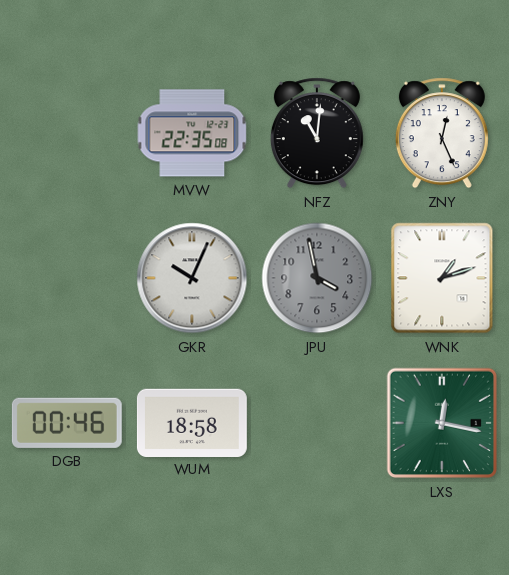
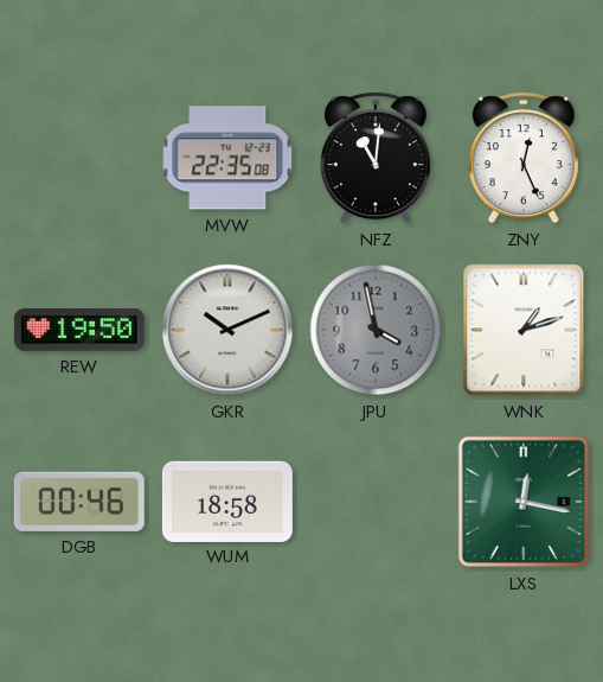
REW: none -> 19:50
GKR: 10:04 -> 10:11
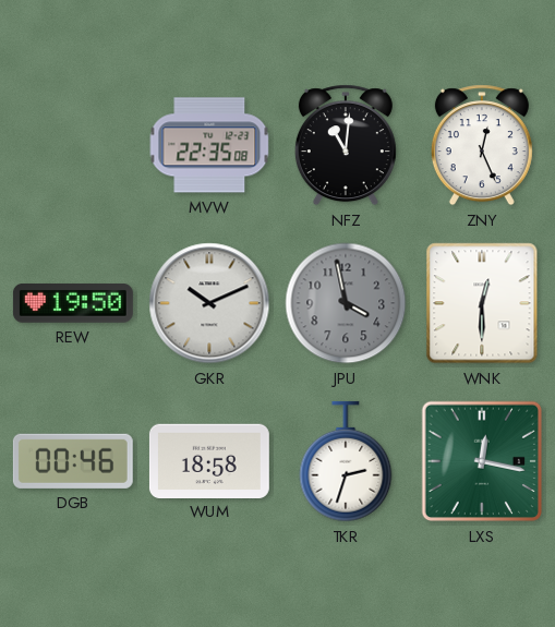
WNK: 1:12 -> 12:30
TKR: none -> 2:33
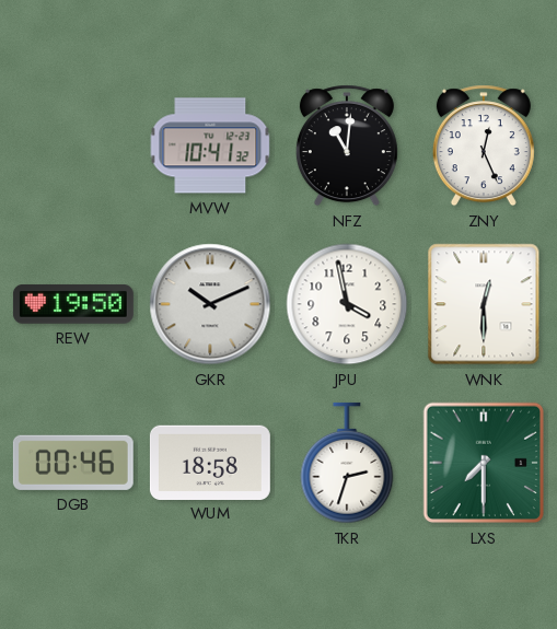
MVW: 22:35 -> 10:41
JPU dial: grey -> white
LXS: 12:17 -> 7:30
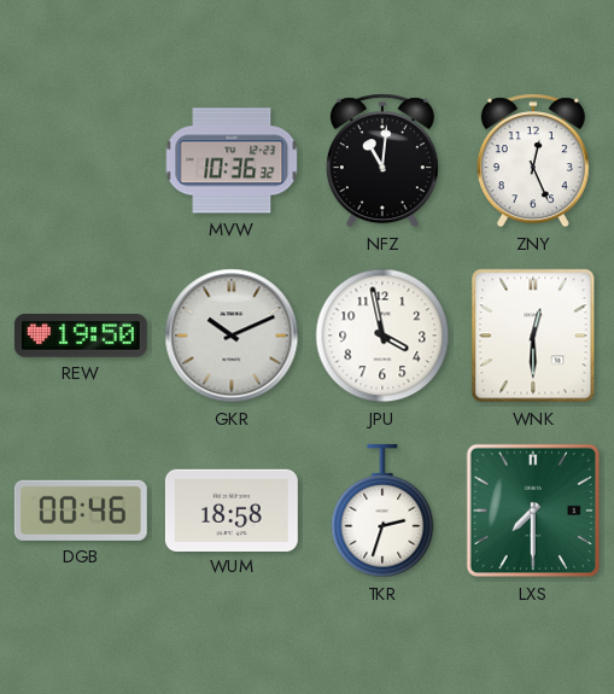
MVW: 10:41 -> 10:36
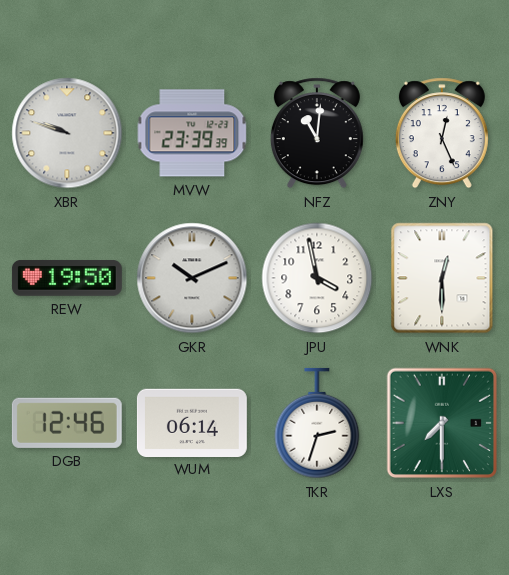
XBR: none -> 9:48
MVW: 10:36 -> 23:39
DGB: 00:46 -> 12:46
WUM: 18:58 -> 06:14
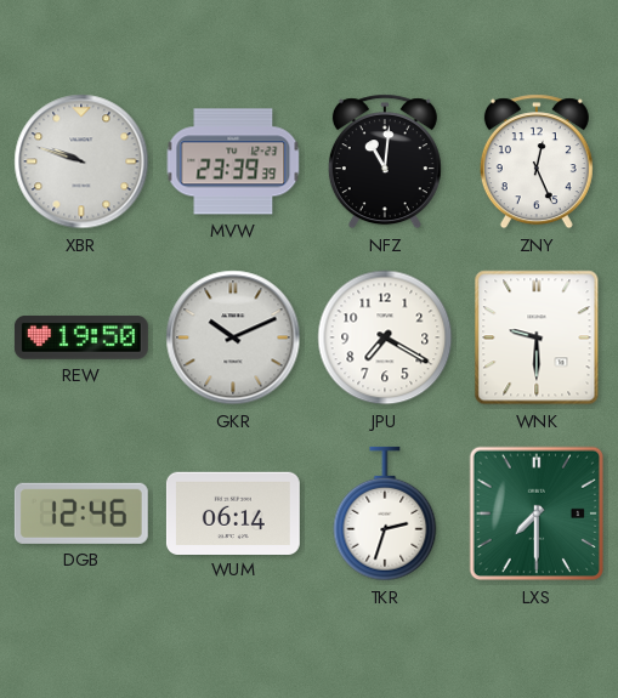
JPU: 3:58 -> 7:20
WNK: 12:30 -> 9:30
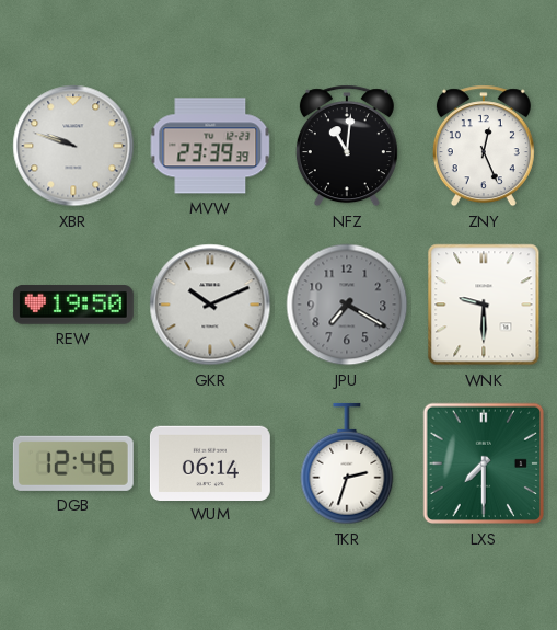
JPU dial: white -> grey
